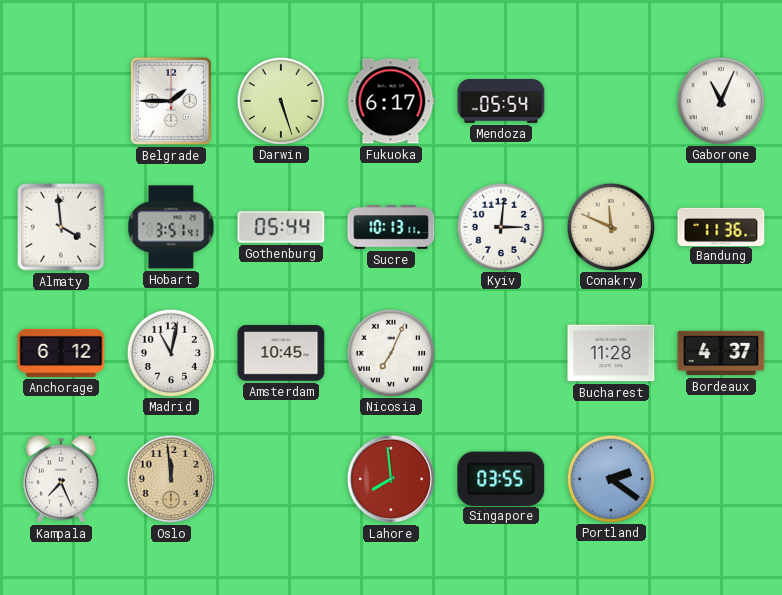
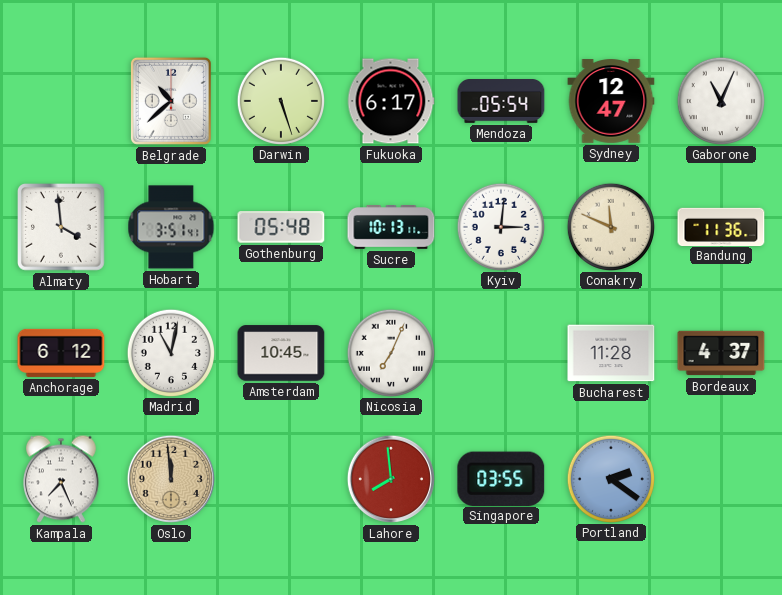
Belgrade: 1:45 -> 10:38
Sydney: none -> 12:47
Gothenburg: 05:44 -> 05:48
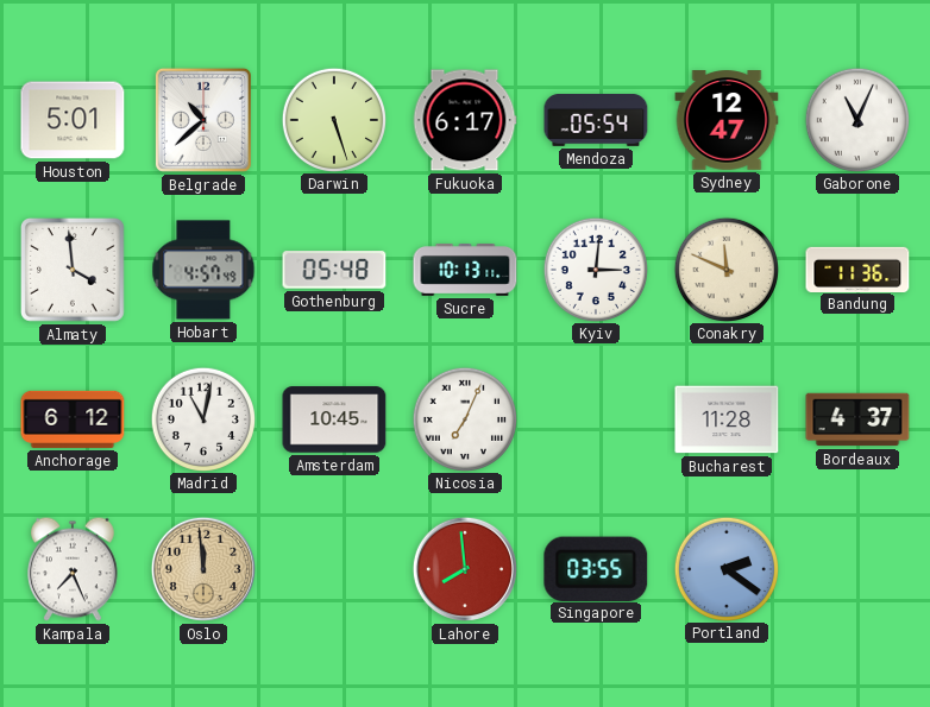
Houston: none -> 5:01
Hobart: 3:51 -> 4:57
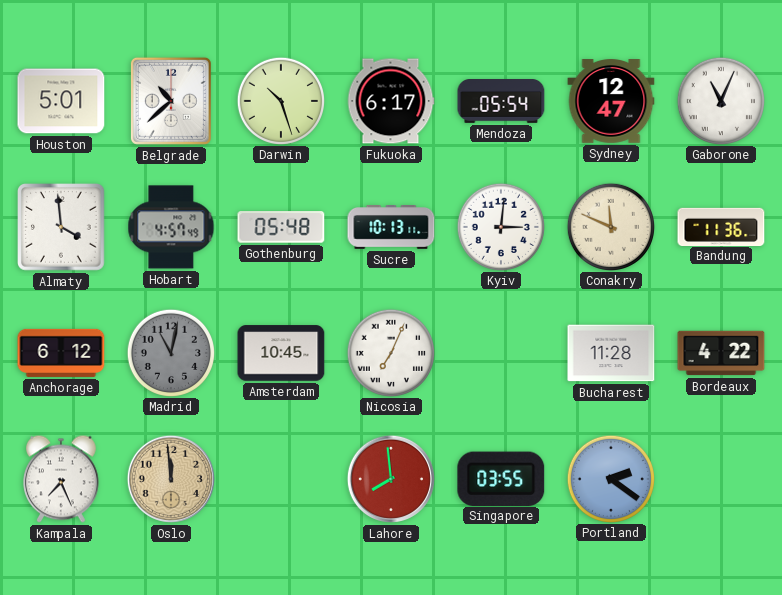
Darwin: 5:27 -> 10:27
Madrid dial: white -> grey
Bordeaux: 4:37 -> 4:22
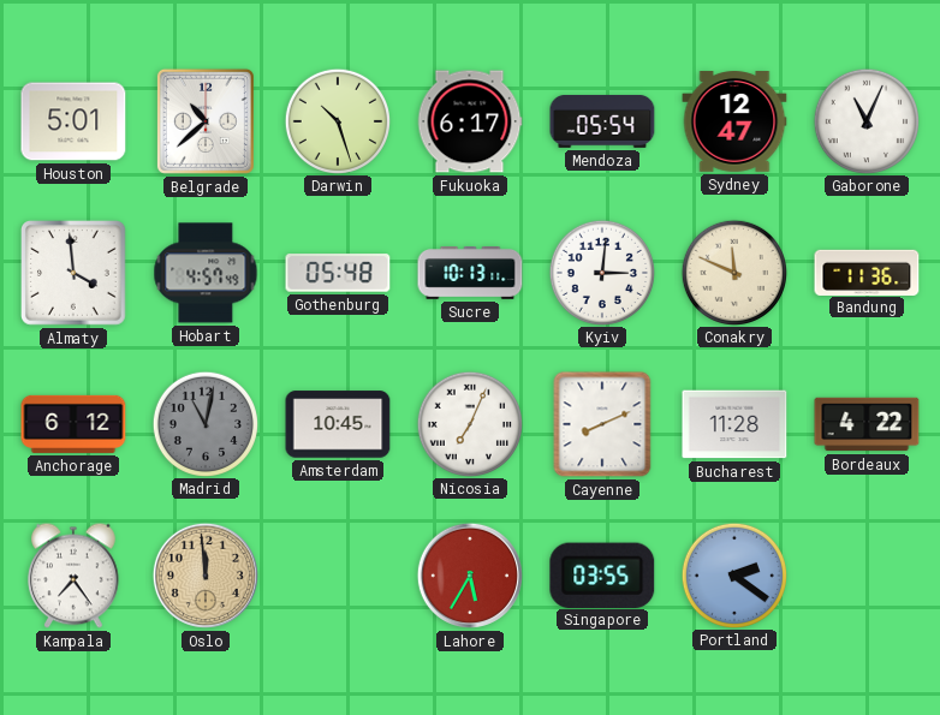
Cayenne: none -> 8:11
Kampala: 7:26 -> 7:24
Lahore: 7:59 -> 5:35
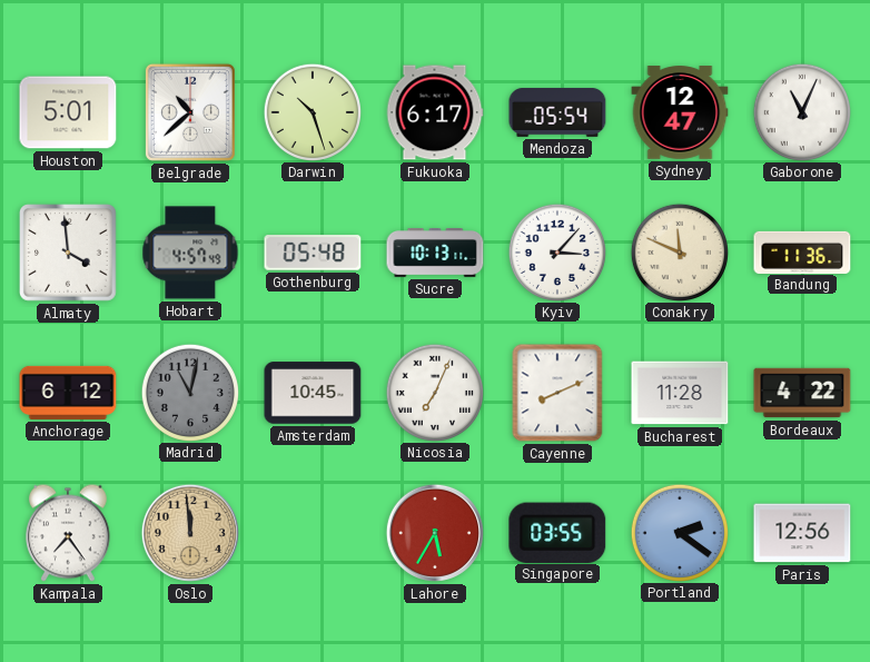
Kyiv: 3:01 -> 3:07
Paris: none -> 12:56
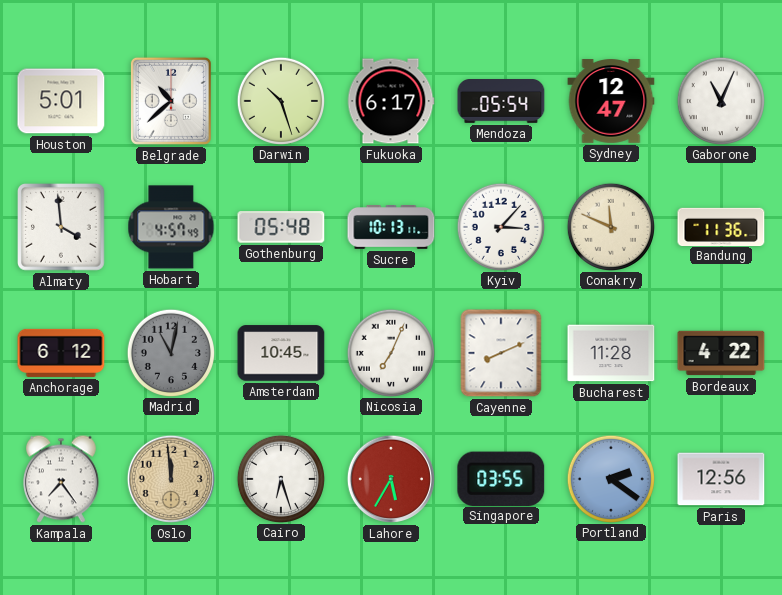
Cairo: none -> 6:27
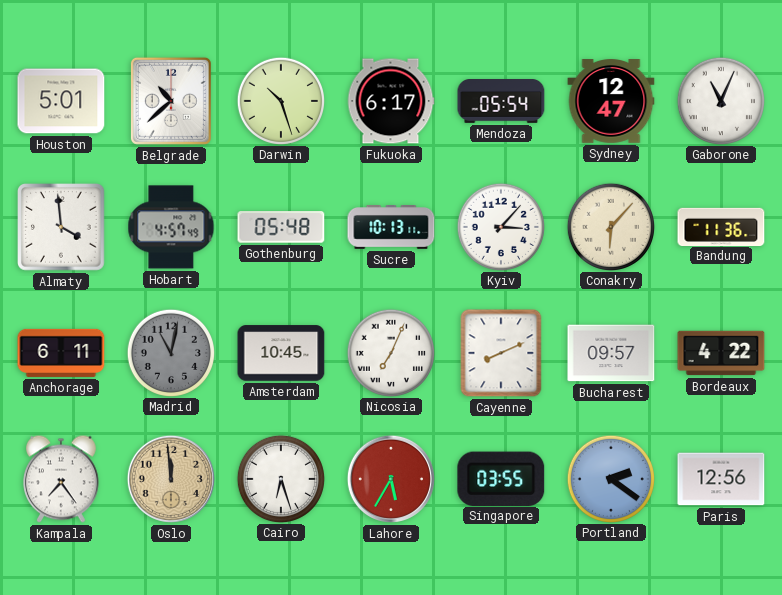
Conakry: 11:49 -> 6:07
Anchorage: 6:12 -> 6:11
Bucharest: 11:28 -> 09:57
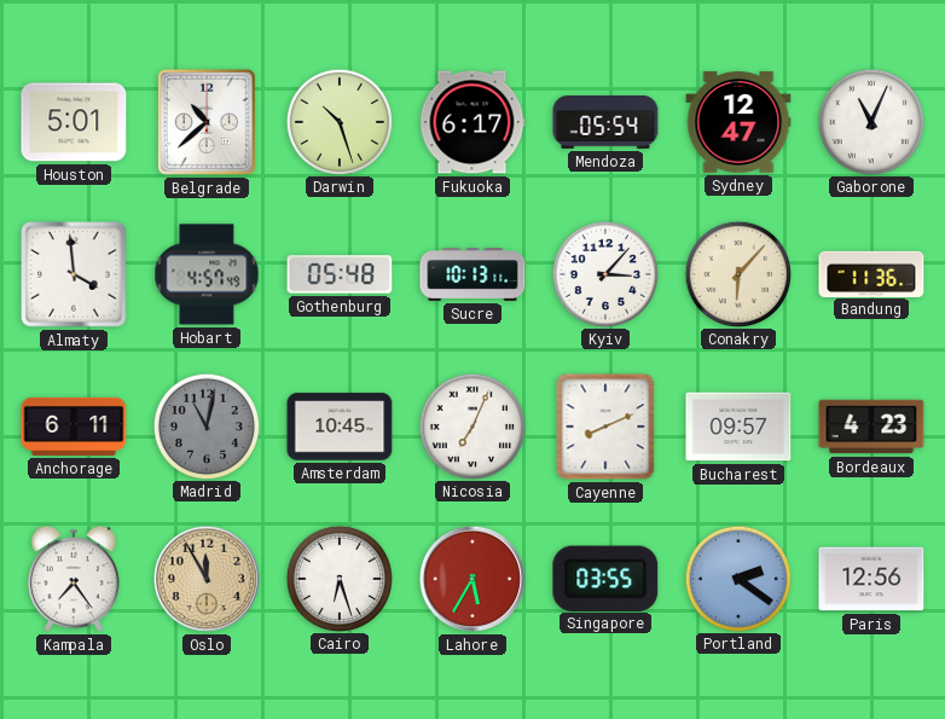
Bordeaux: 4:22 -> 4:23
Oslo: 11:59 -> 11:55
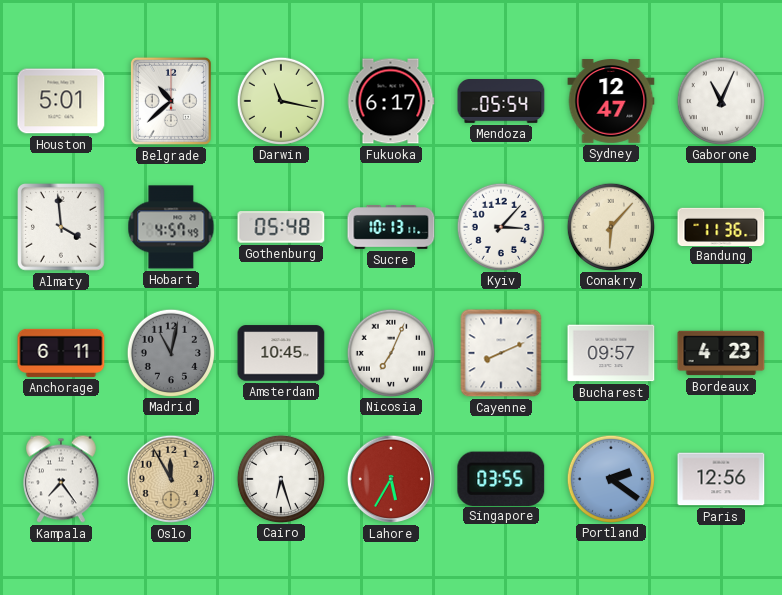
Darwin: 10:27 -> 11:17
